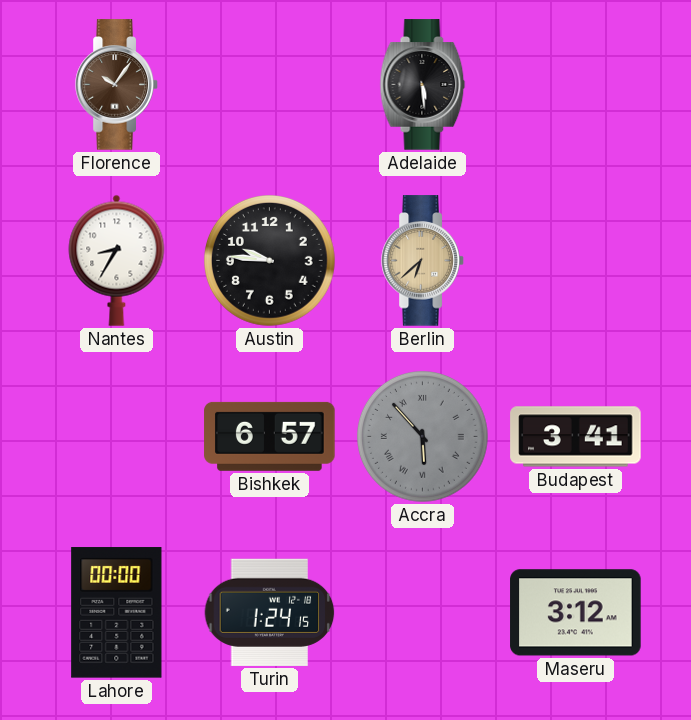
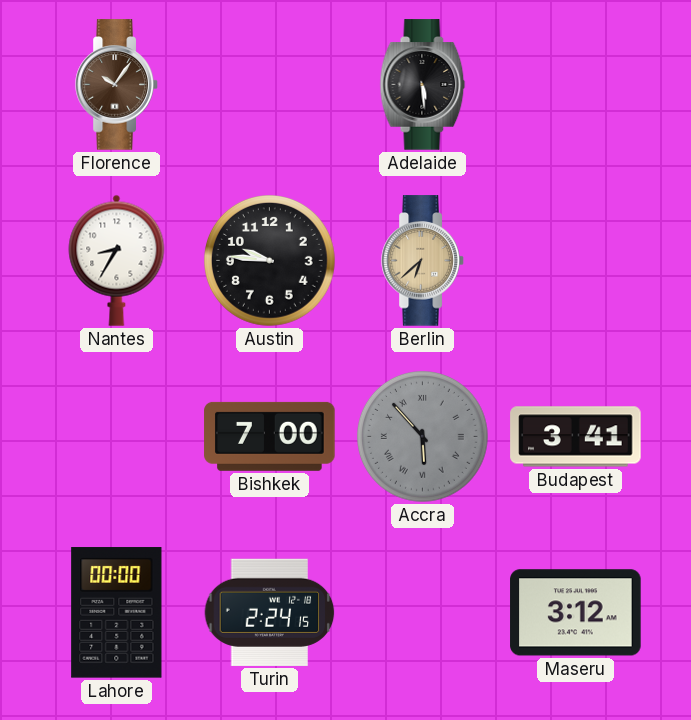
Bishkek: 6:57 -> 7:00
Turin: 1:24 -> 2:24
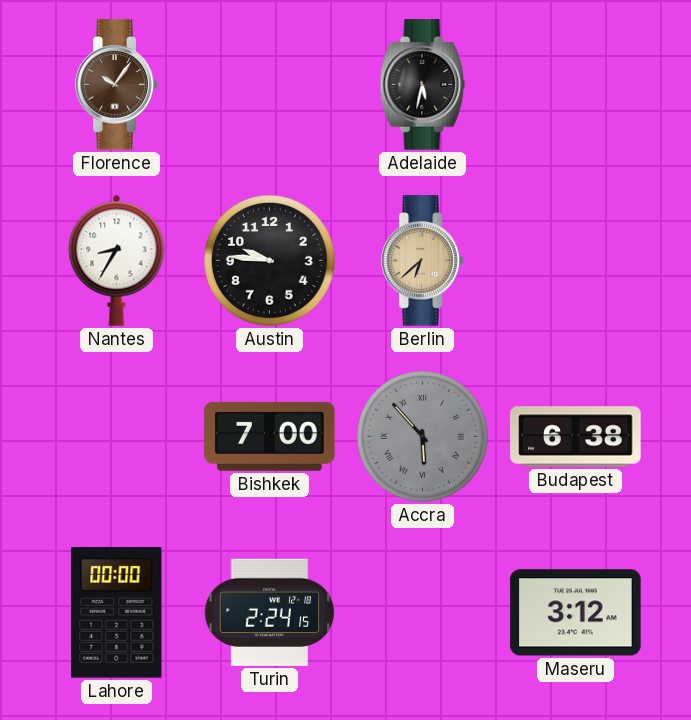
Adelaide: 5:29 -> 5:32
Budapest: 3:41 -> 6:38
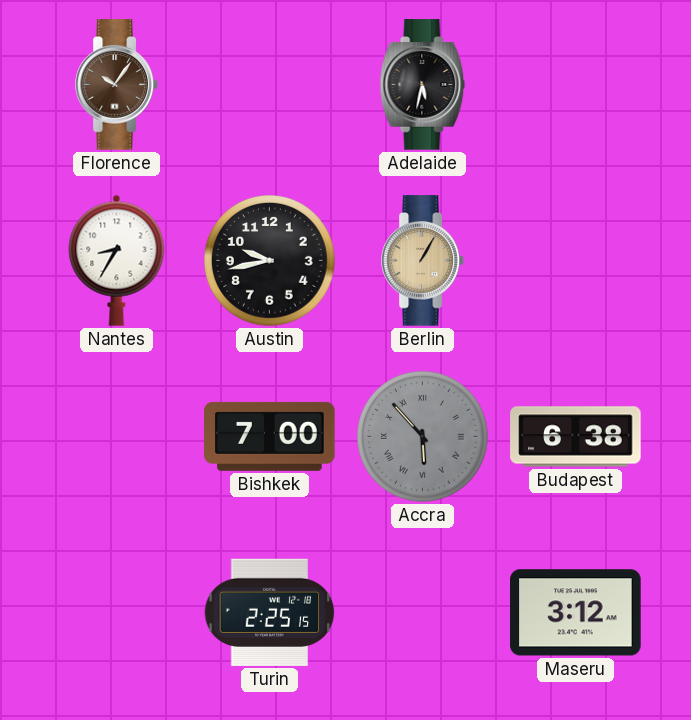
Austin: 9:46 -> 9:43
Berlin: 6:38 -> 1:05
Lahore: 00:00 -> none
Turin: 2:24 -> 2:25
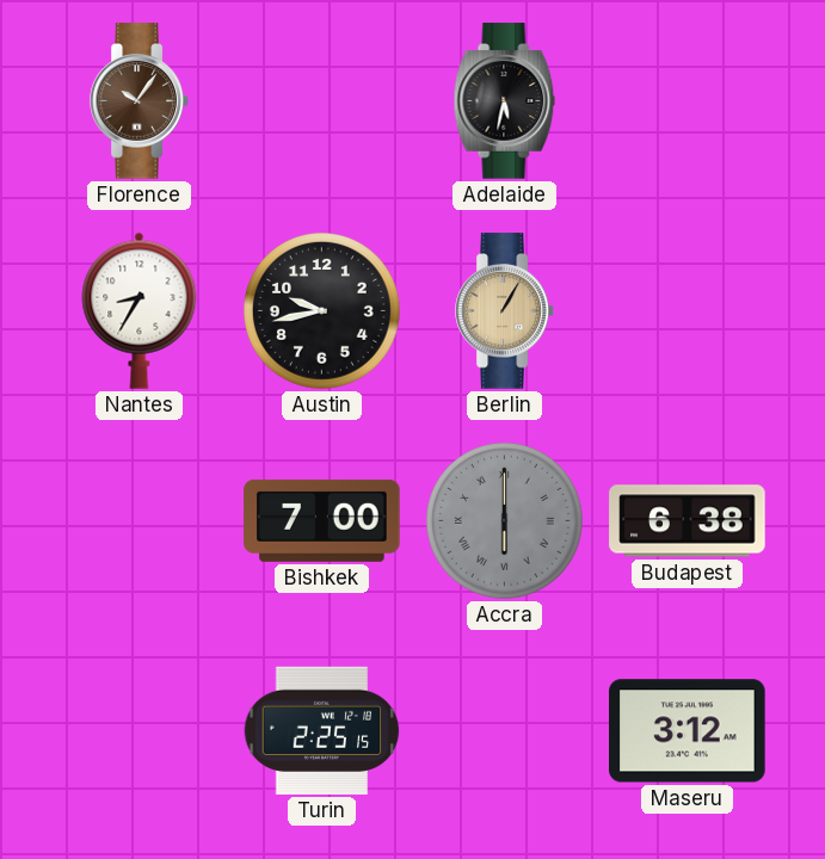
Accra: 5:53 -> 6:00
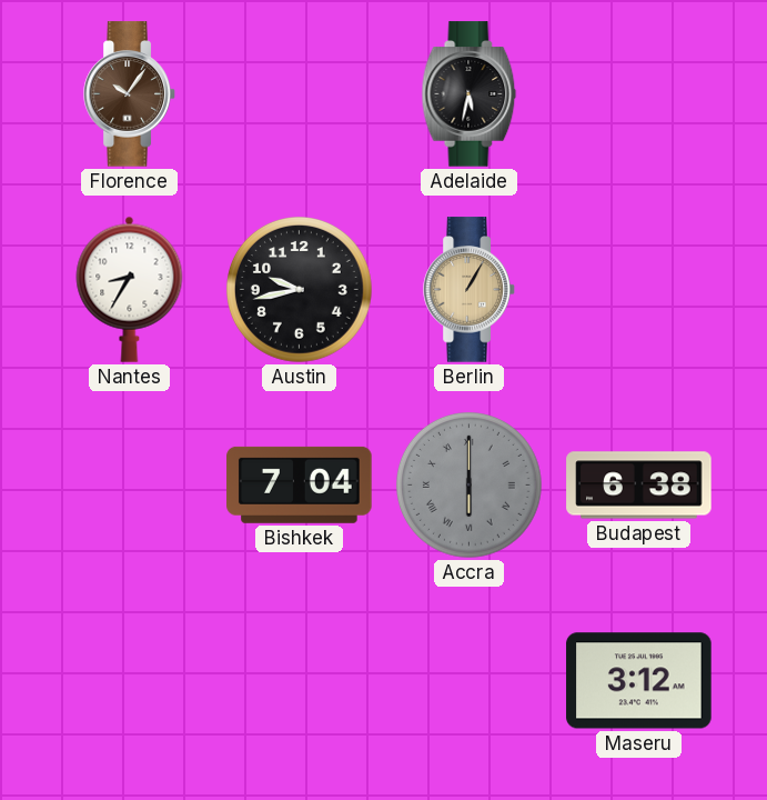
Bishkek: 7:00 -> 7:04
Turin: 2:25 -> none
